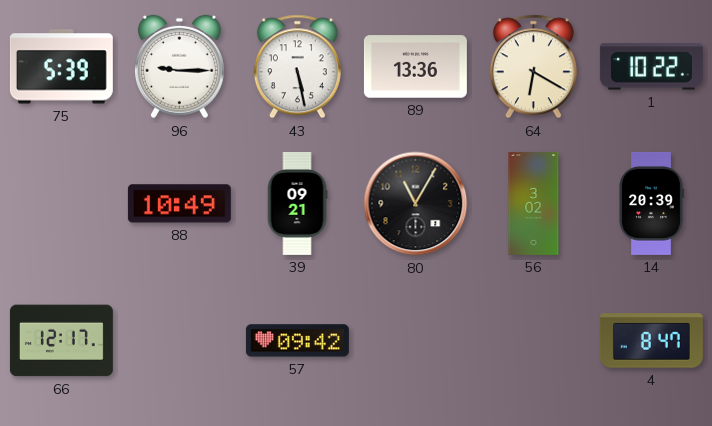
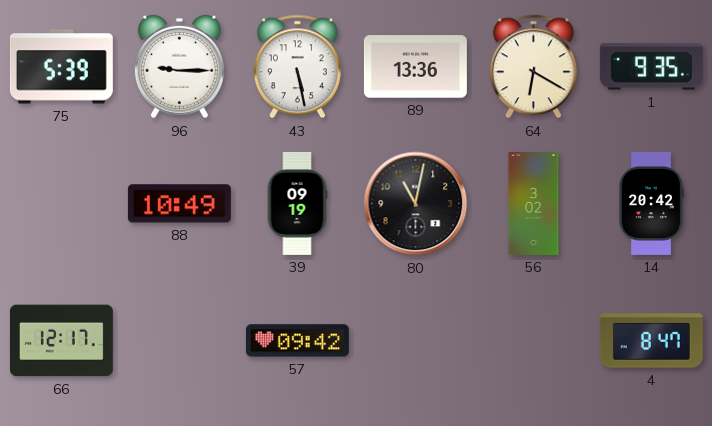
1: 10:22 -> 9:35
39: 09:21 -> 09:19
80: 11:05 -> 11:02
14: 20:39 -> 20:42
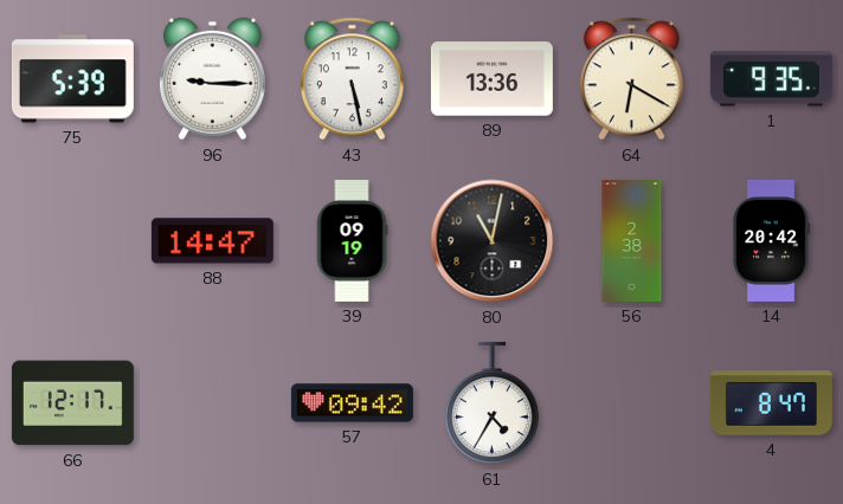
88: 10:49 -> 14:47
56: 3:02 -> 2:38
61: none -> 4:35
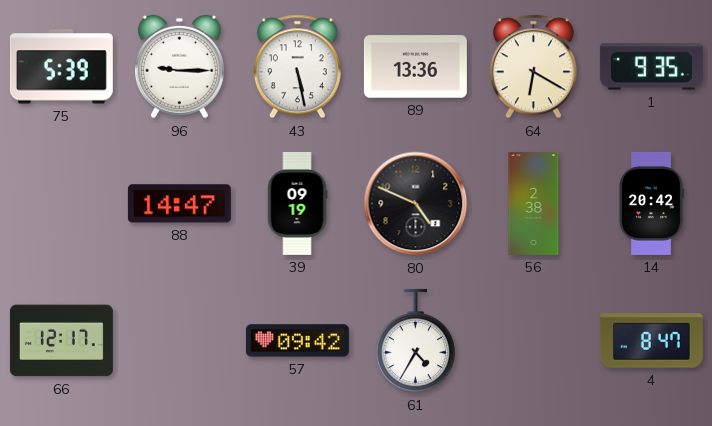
80: 11:02 -> 4:49
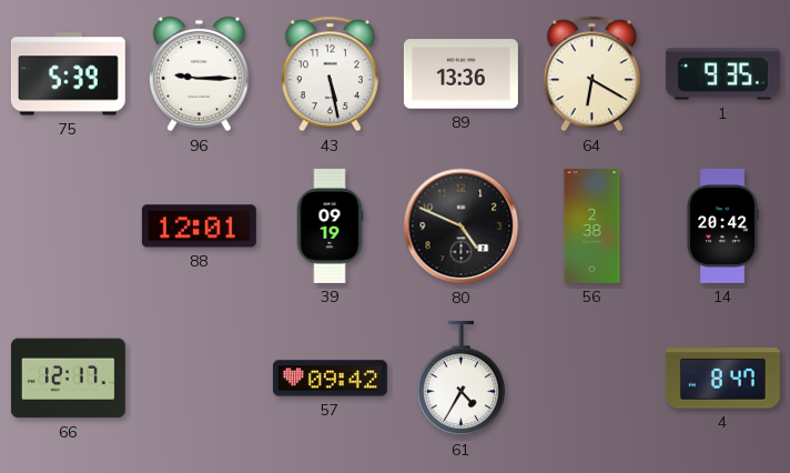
88: 14:47 -> 12:01
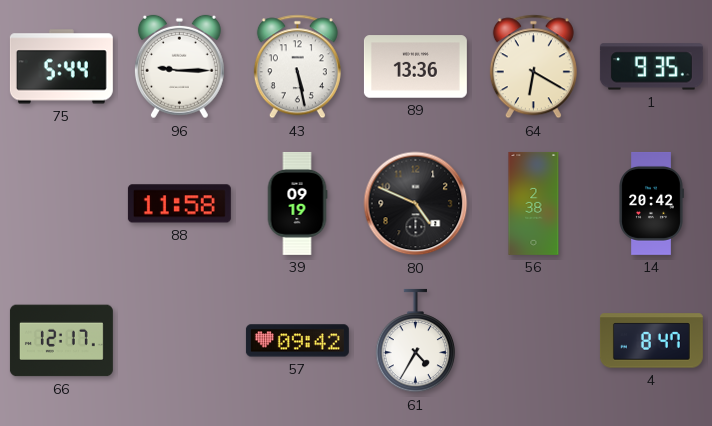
75: 5:39 -> 5:44
88: 12:01 -> 11:58
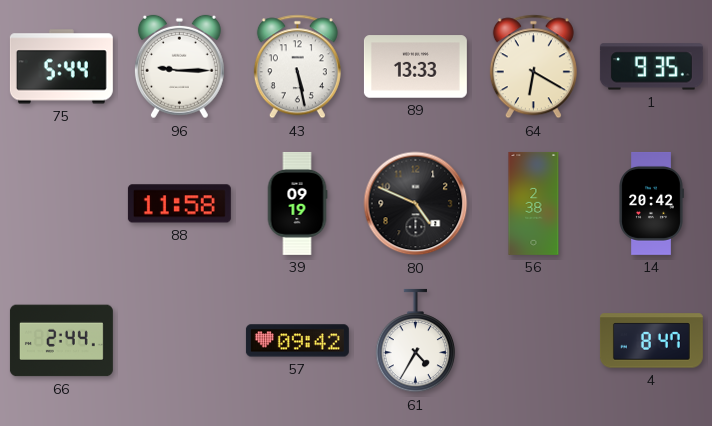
89: 13:36 -> 13:33
66: 12:17 -> 2:44
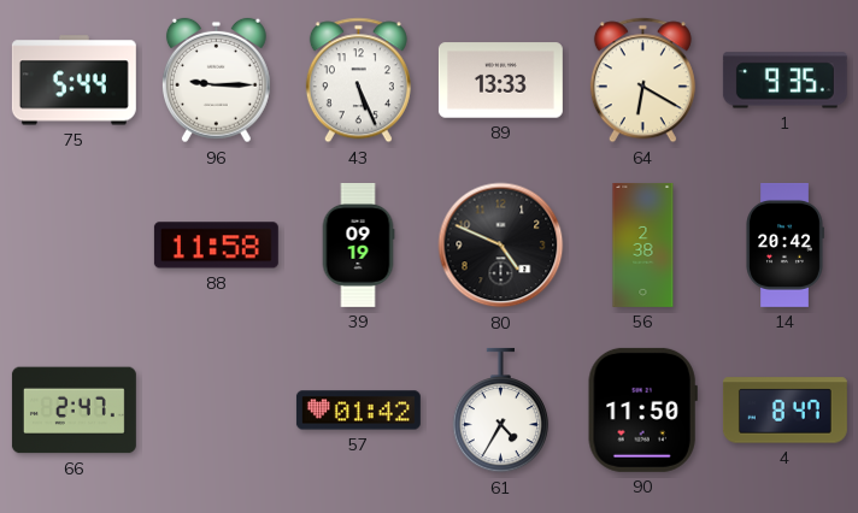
43: 5:28 -> 5:26
66: 2:44 -> 2:47
57: 09:42 -> 01:42
90: none -> 11:50
